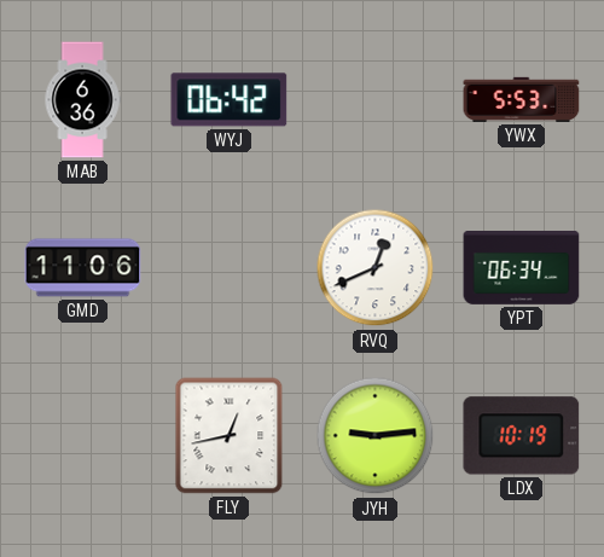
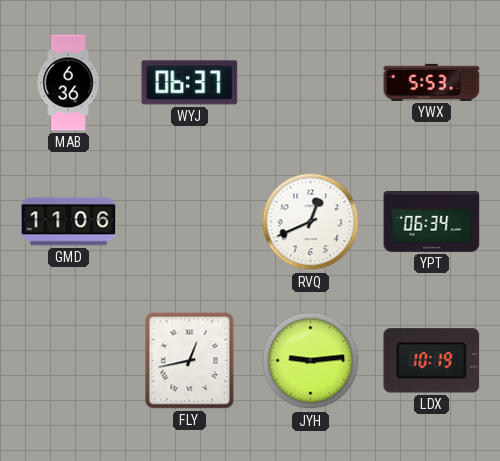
WYJ: 06:42 -> 06:37
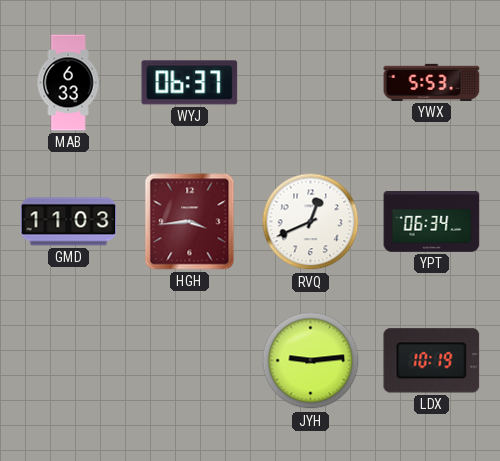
MAB: 6:36 -> 6:33
GMD: 11:06 -> 11:03
HGH: none -> 3:44
FLY: 12:43 -> none
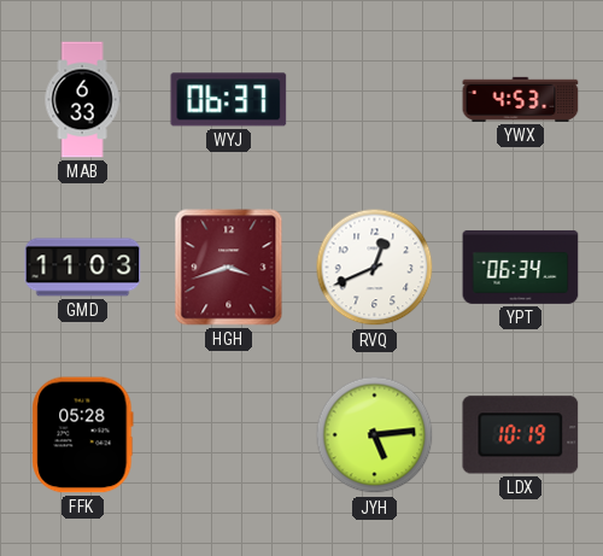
YWX: 5:53 -> 4:53
HGH: 3:44 -> 3:42
FFK: none -> 05:28
JYH: 9:14 -> 5:14
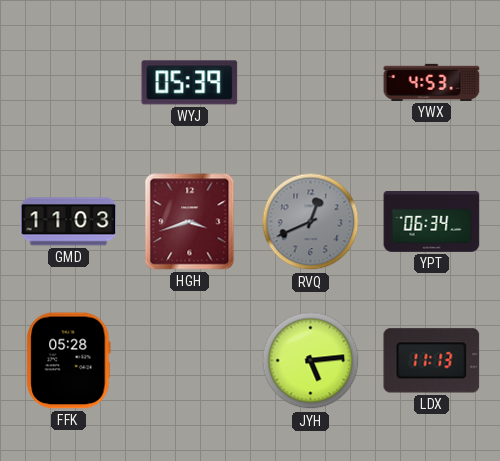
MAB: 6:33 -> none
WYJ: 06:37 -> 05:39
RVQ dial: white -> grey
LDX: 10:19 -> 11:13
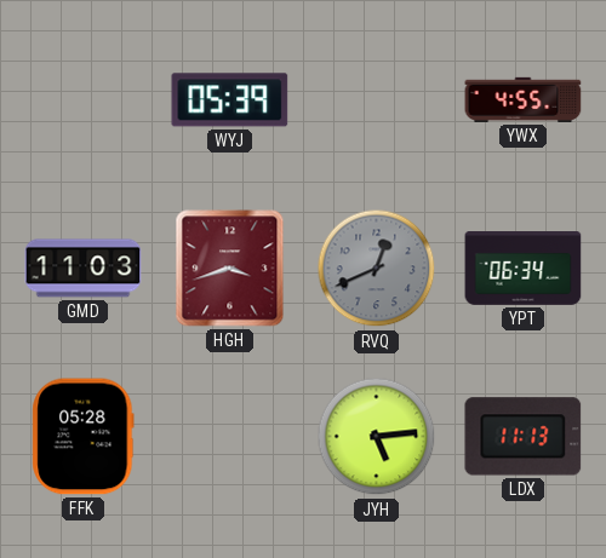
YWX: 4:53 -> 4:55
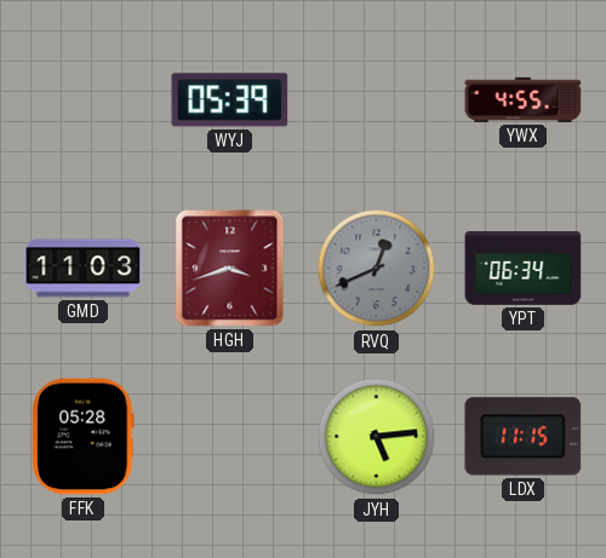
LDX: 11:13 -> 11:15
